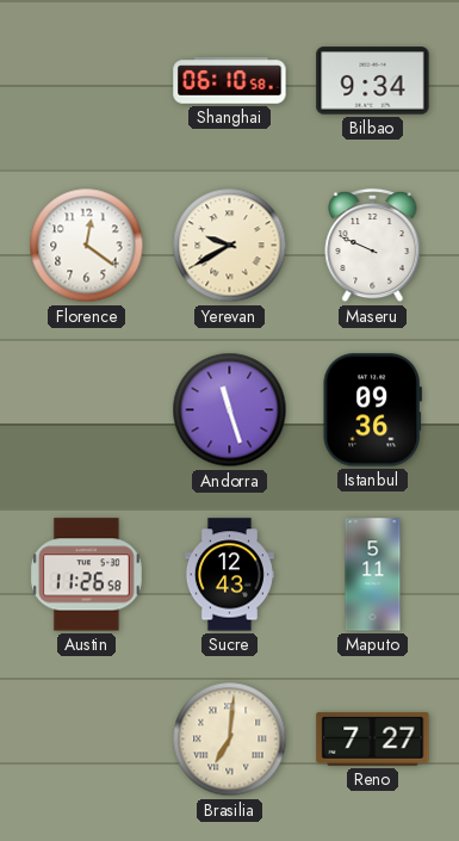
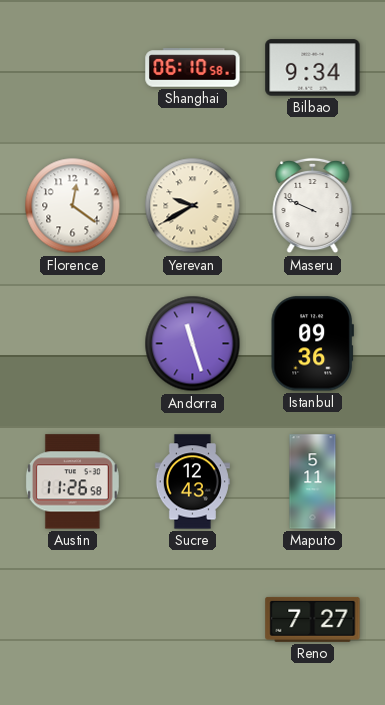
Brasilia: 7:01 -> none
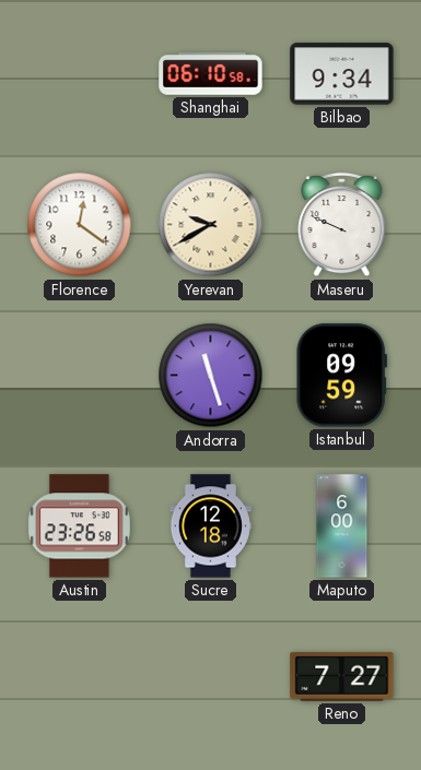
Istanbul: 09:36 -> 09:59
Austin: 11:26 -> 23:26
Sucre: 12:43 -> 12:18
Maputo: 5:11 -> 6:00
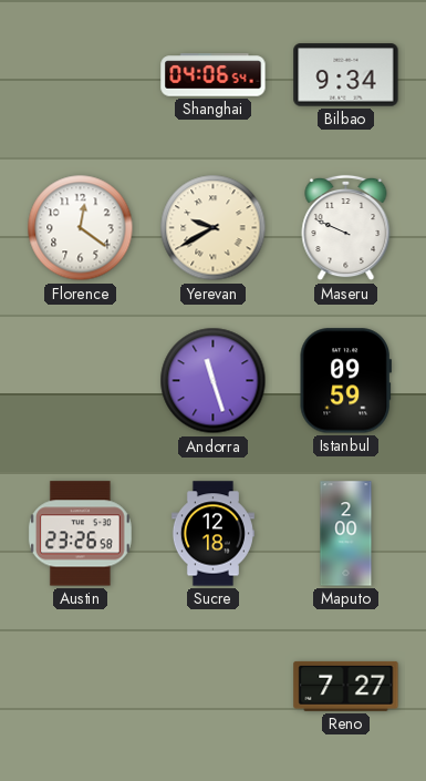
Shanghai: 06:10 -> 04:06
Maputo: 6:00 -> 2:00
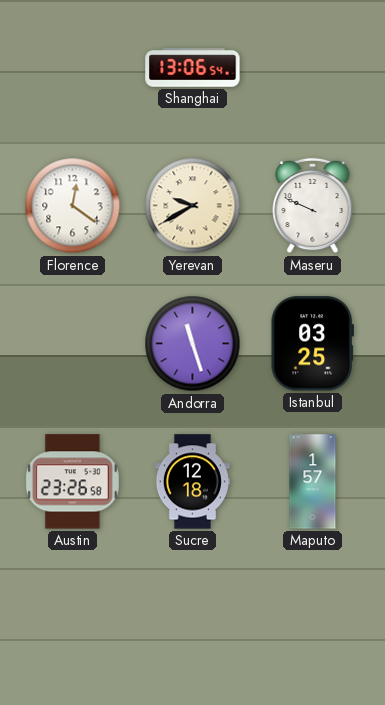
Shanghai: 04:06 -> 13:06
Bilbao: 9:34 -> none
Istanbul: 09:59 -> 03:25
Maputo: 2:00 -> 1:57
Reno: 7:27 -> none
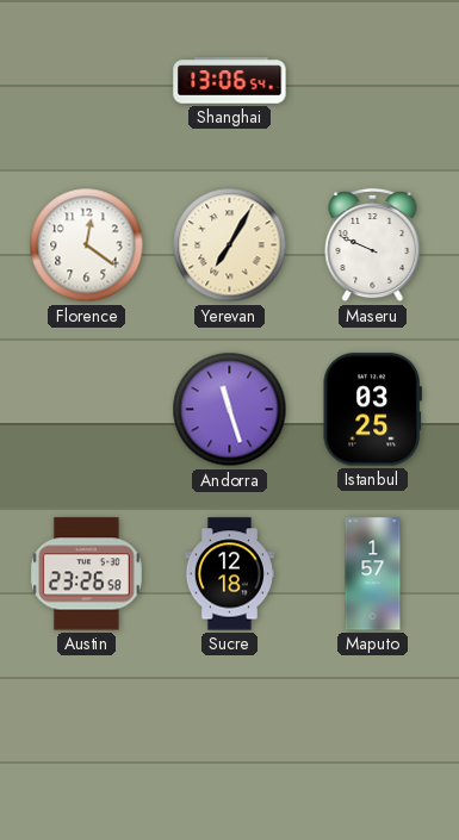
Yerevan: 9:40 -> 7:05
